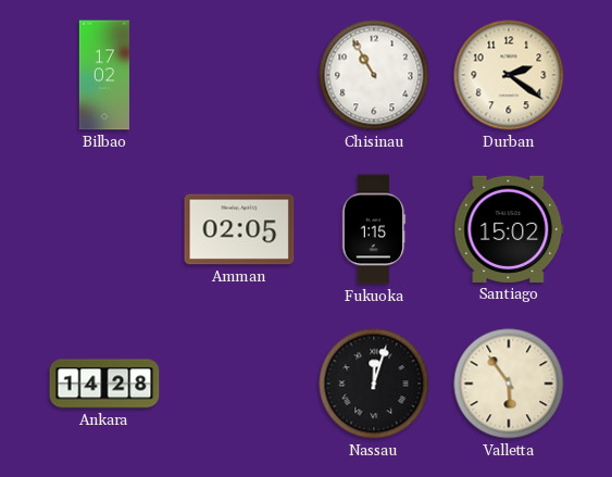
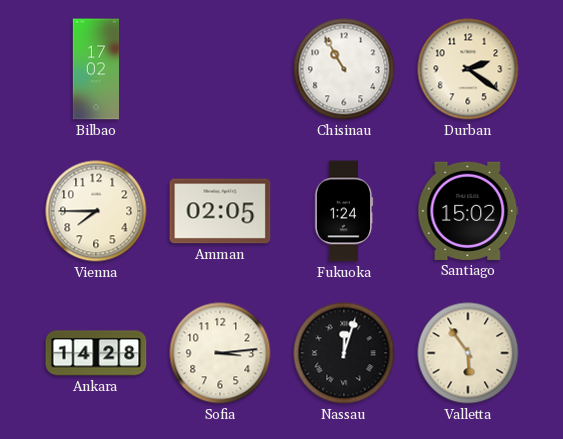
Vienna: none -> 7:45
Fukuoka: 1:15 -> 1:24
Sofia: none -> 3:14
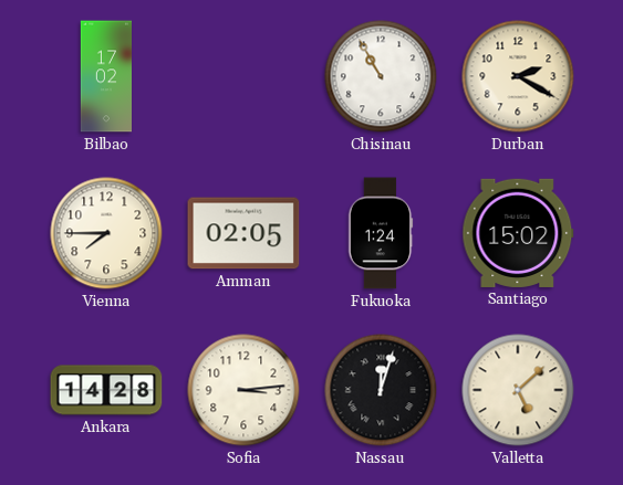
Durban: 2:21 -> 2:20
Valletta: 5:54 -> 5:08
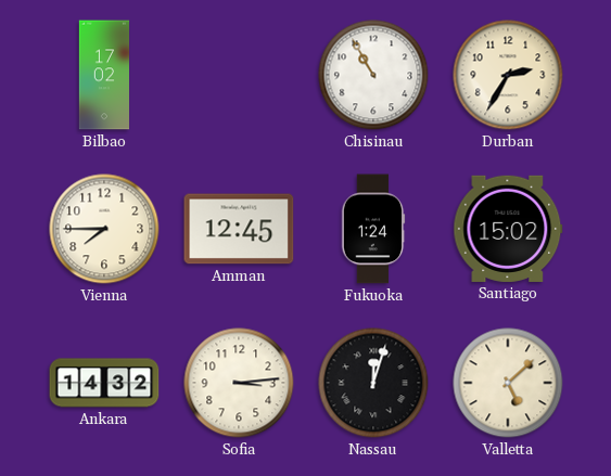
Durban: 2:20 -> 2:35
Amman: 02:05 -> 12:45
Ankara: 14:28 -> 14:32
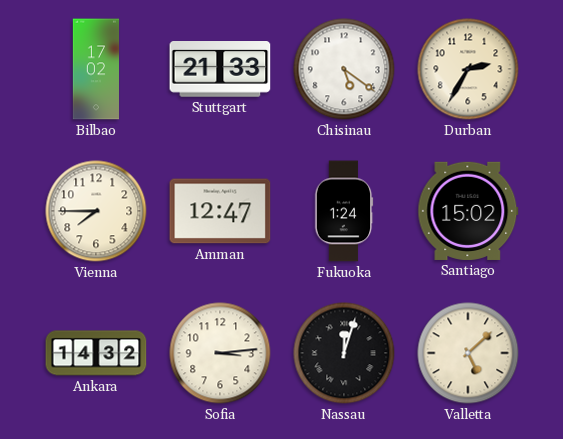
Stuttgart: none -> 21:33
Chisinau: 10:55 -> 5:21
Amman: 12:45 -> 12:47
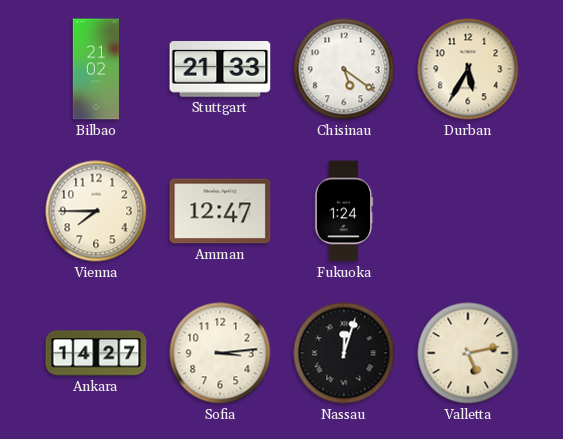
Bilbao: 17:02 -> 21:02
Durban: 2:35 -> 5:35
Santiago: 15:02 -> none
Ankara: 14:32 -> 14:27
Valletta: 5:08 -> 5:13
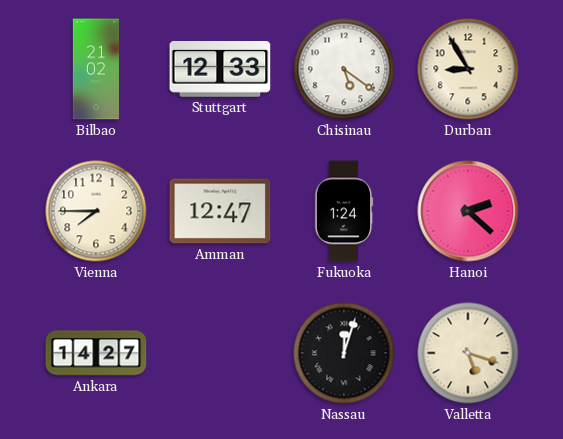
Stuttgart: 21:33 -> 12:33
Durban: 5:35 -> 8:55
Hanoi: none -> 2:22
Sofia: 3:14 -> none
Valletta: 5:13 -> 5:18
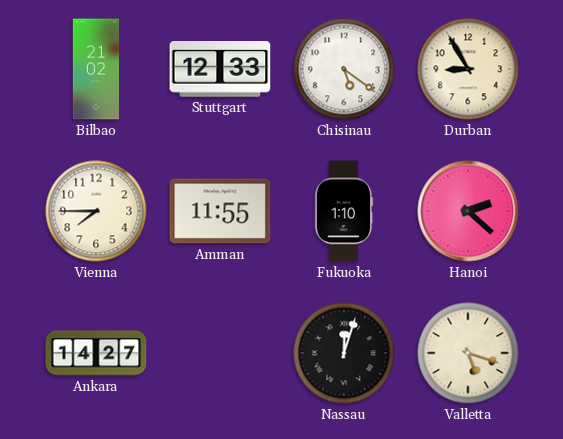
Amman: 12:47 -> 11:55
Fukuoka: 1:24 -> 1:10
